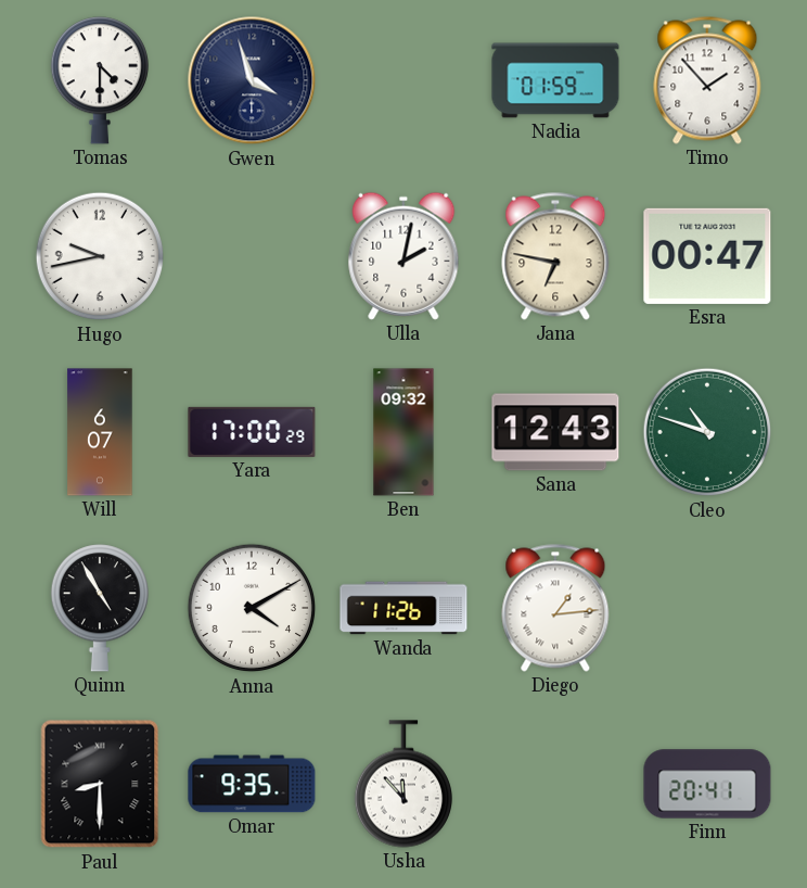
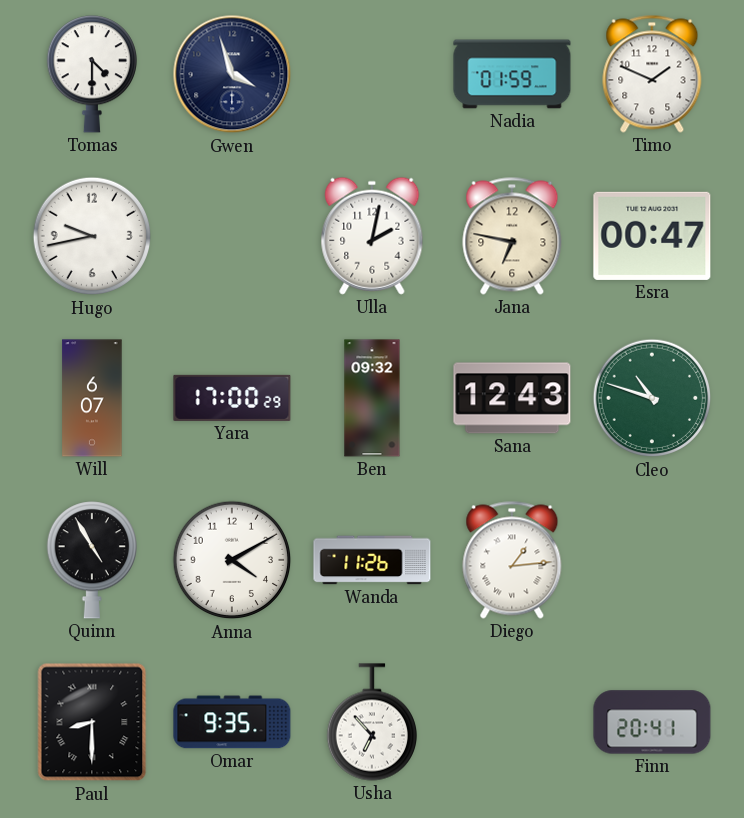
Timo: 1:53 -> 1:49
Usha: 11:53 -> 6:53
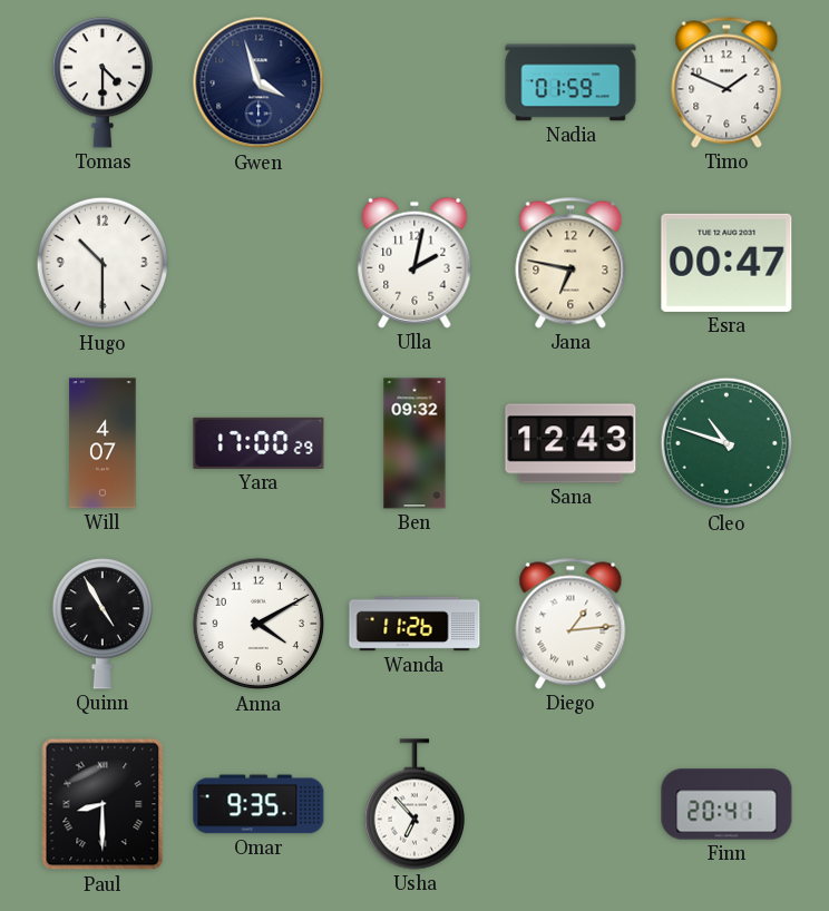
Hugo: 9:43 -> 10:30
Will: 6:07 -> 4:07
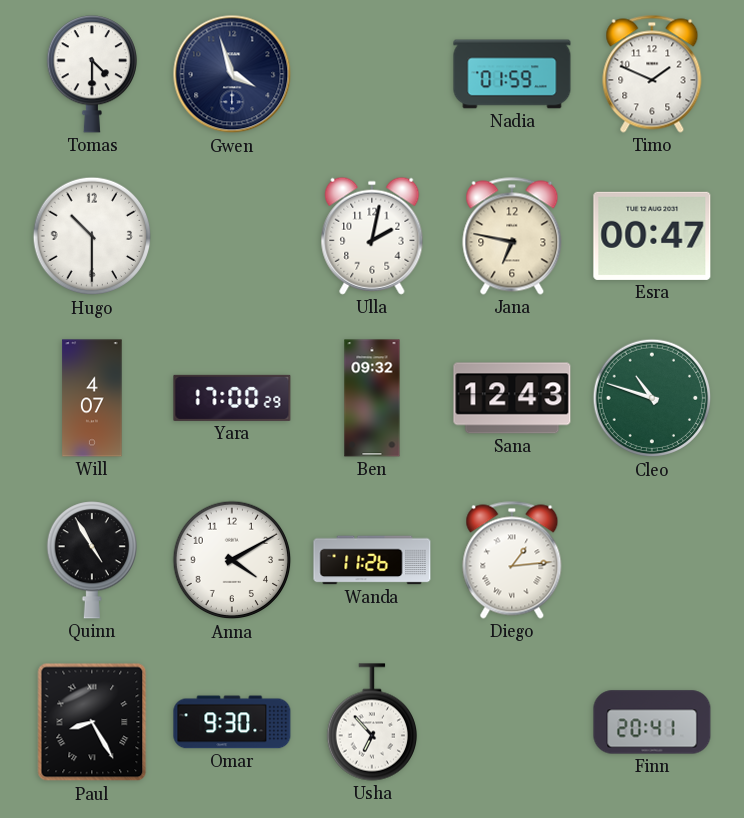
Paul: 8:30 -> 8:25
Omar: 9:35 -> 9:30
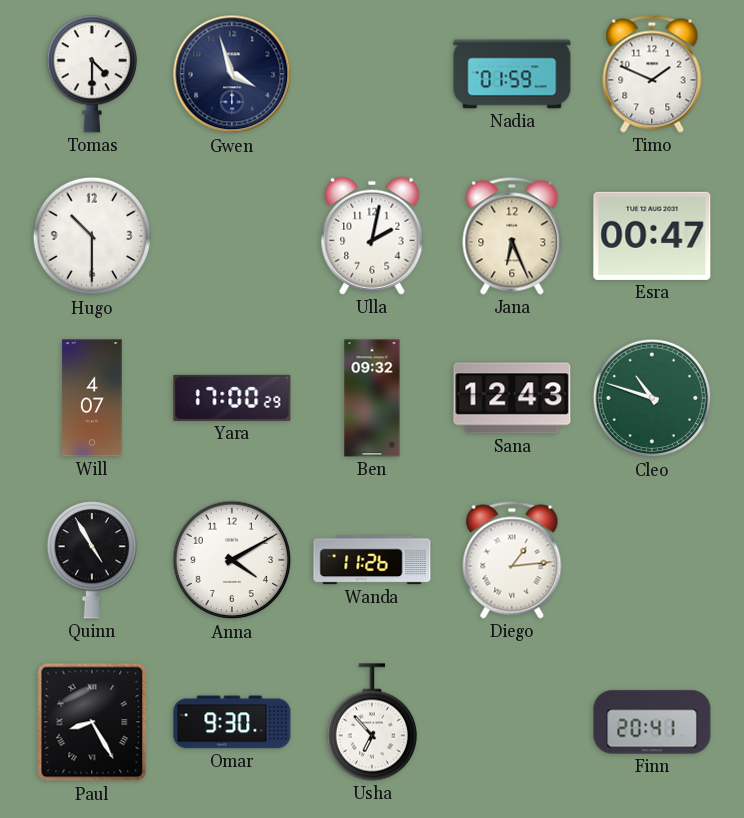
Jana: 6:47 -> 6:26
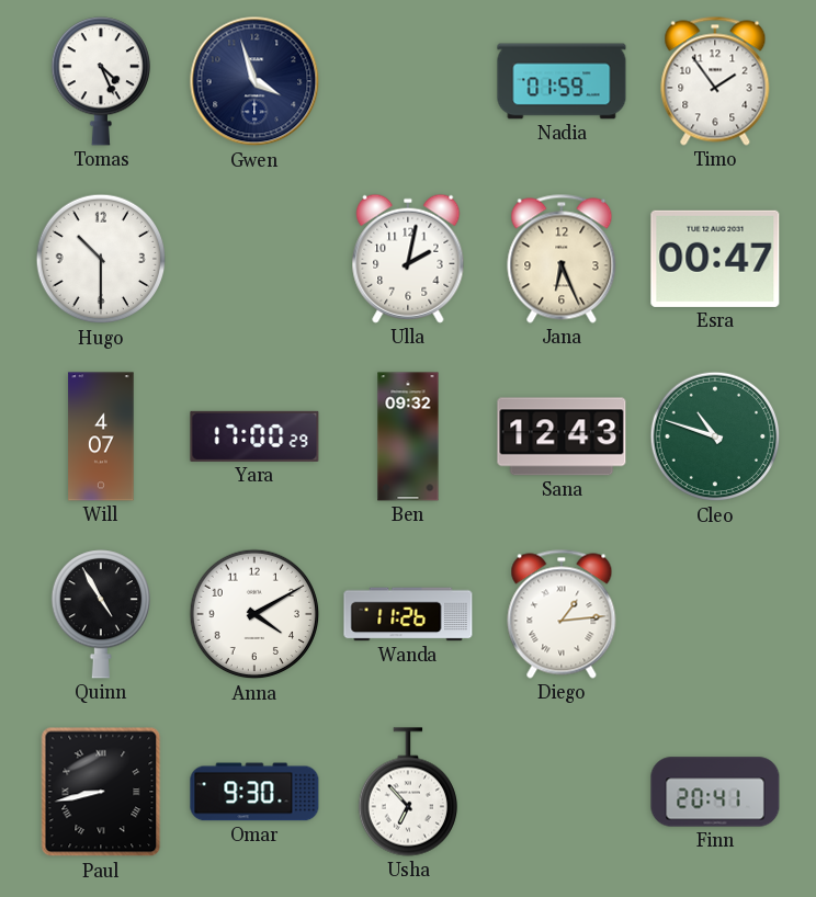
Tomas: 4:30 -> 4:26
Timo: 1:49 -> 1:54
Paul: 8:25 -> 8:43
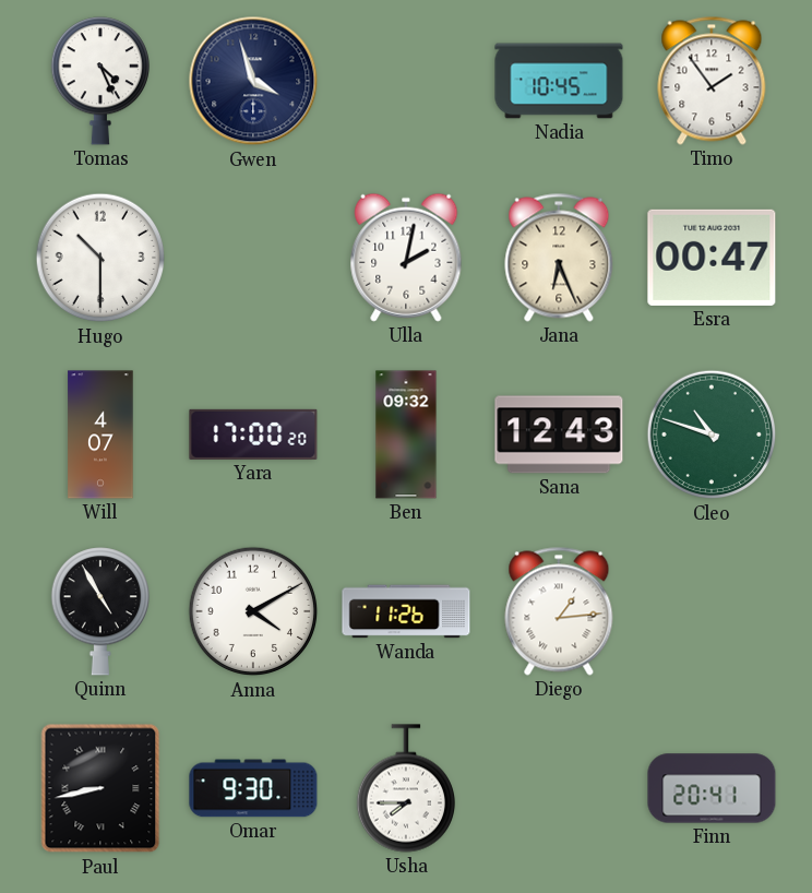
Nadia: 01:59 -> 10:45
Yara: 17:00:29 -> 17:00:20
Usha: 6:53 -> 7:45
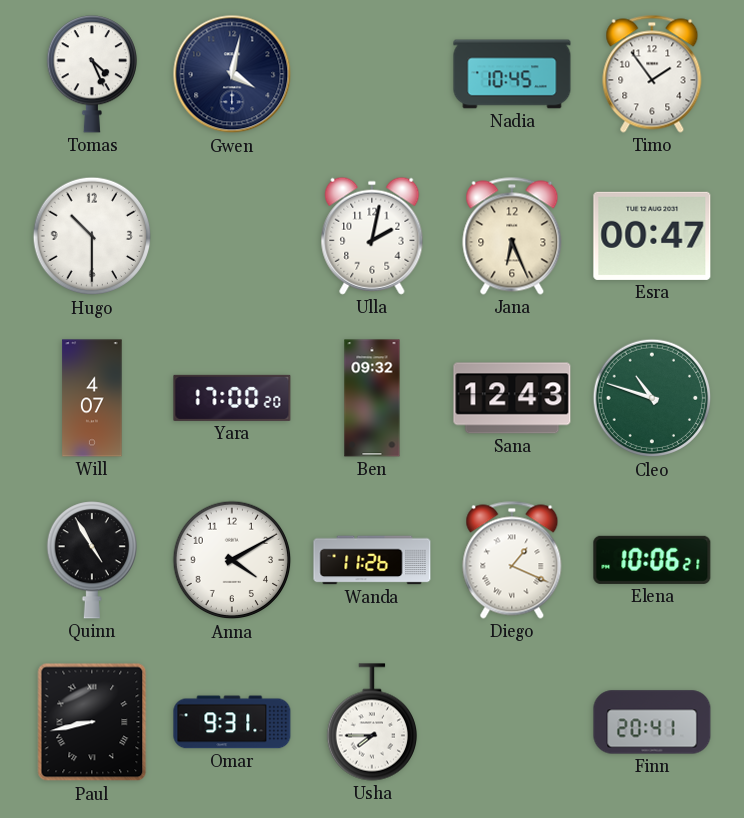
Gwen: 3:57 -> 4:02
Diego: 1:14 -> 1:19
Elena: none -> 10:06
Omar: 9:30 -> 9:31
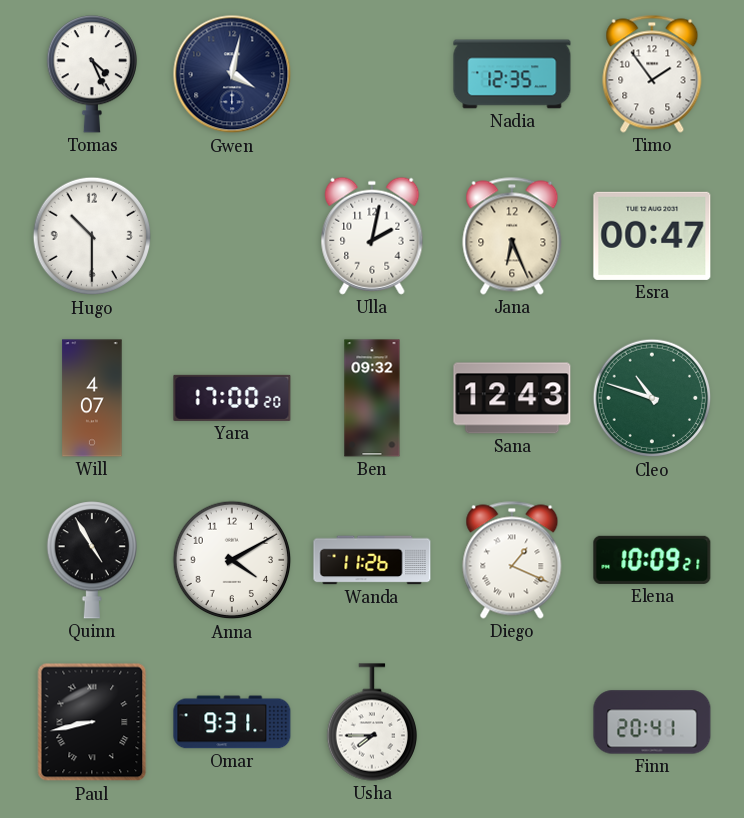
Nadia: 10:45 -> 12:35
Elena: 10:06 -> 10:09
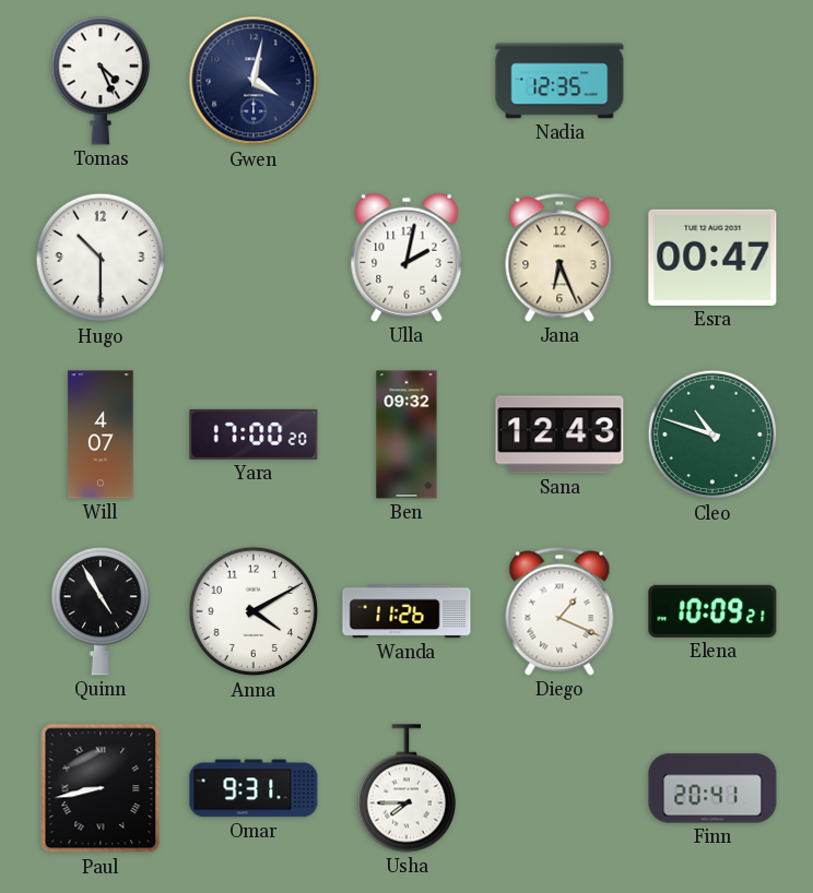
Timo: 1:54 -> none
